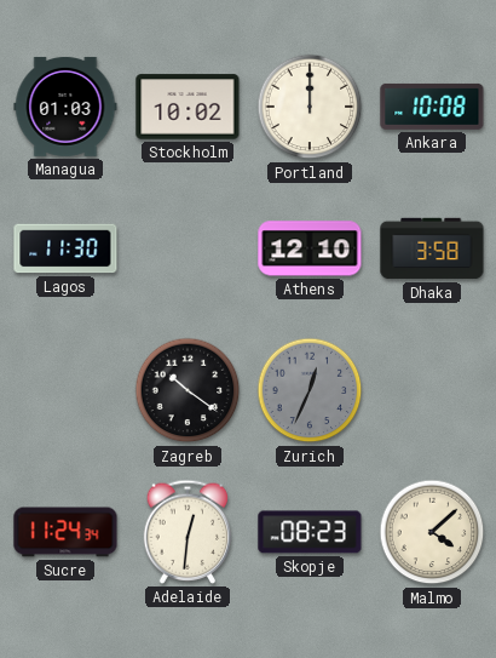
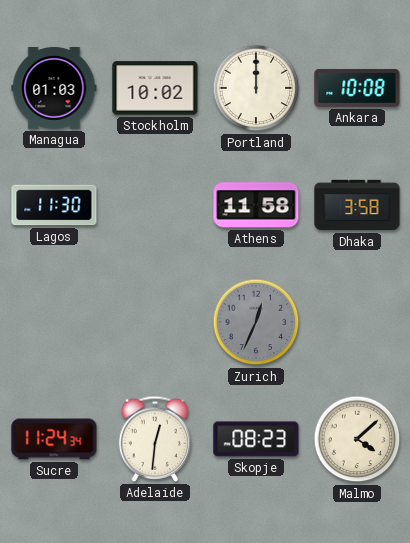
Athens: 12:10 -> 11:58
Zagreb: 10:21 -> none
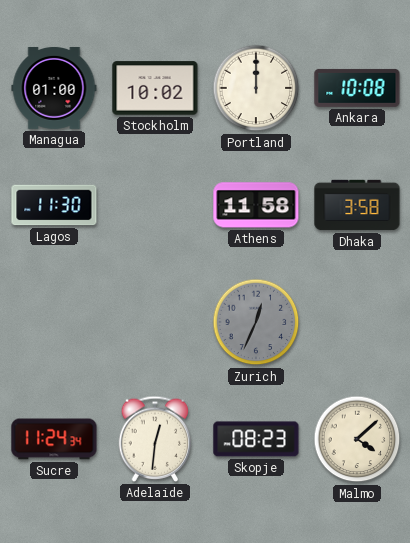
Managua: 01:03 -> 01:00
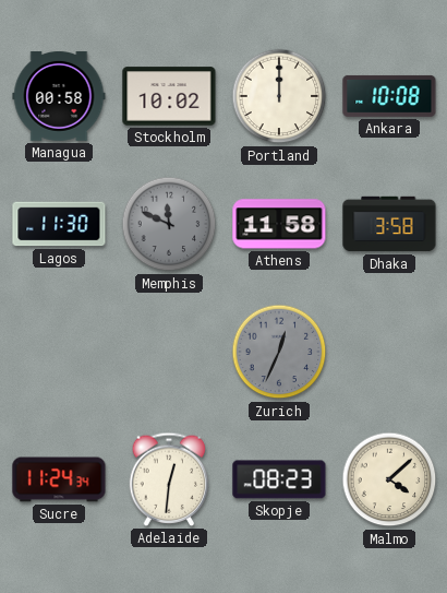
Managua: 01:00 -> 00:58
Memphis: none -> 11:49
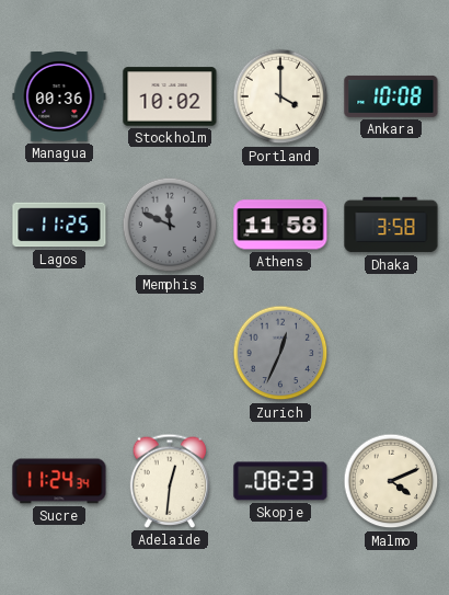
Managua: 00:58 -> 00:36
Portland: 12:00 -> 4:00
Lagos: 11:30 -> 11:25
Malmo: 4:08 -> 4:11
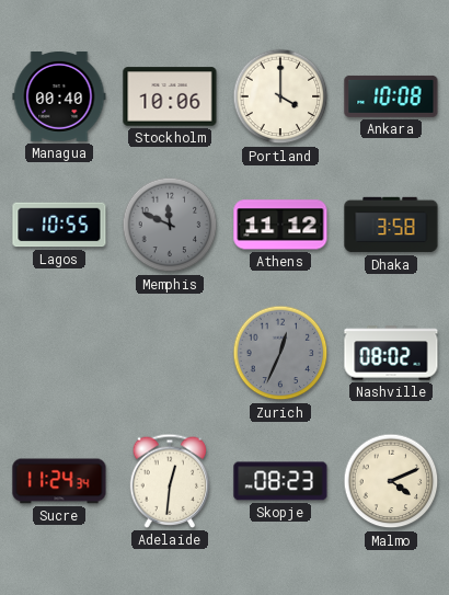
Managua: 00:36 -> 00:40
Stockholm: 10:02 -> 10:06
Lagos: 11:25 -> 10:55
Athens: 11:58 -> 11:12
Nashville: none -> 08:02
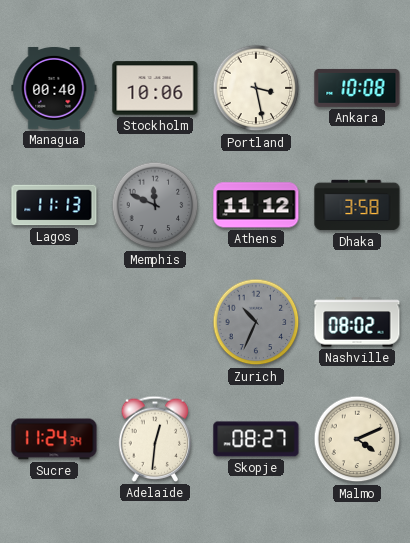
Portland: 4:00 -> 3:28
Lagos: 10:55 -> 11:13
Zurich: 12:34 -> 10:34
Skopje: 08:23 -> 08:27
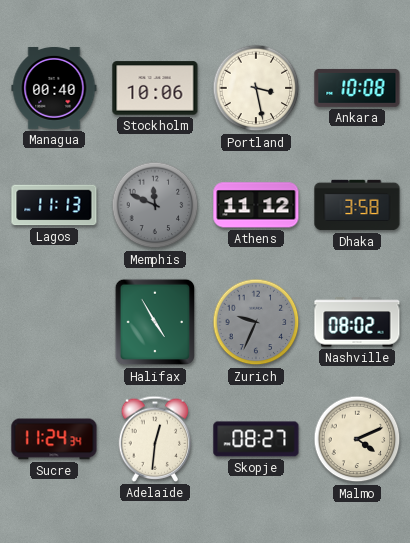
Halifax: none -> 4:55
Zurich: 10:34 -> 9:34
